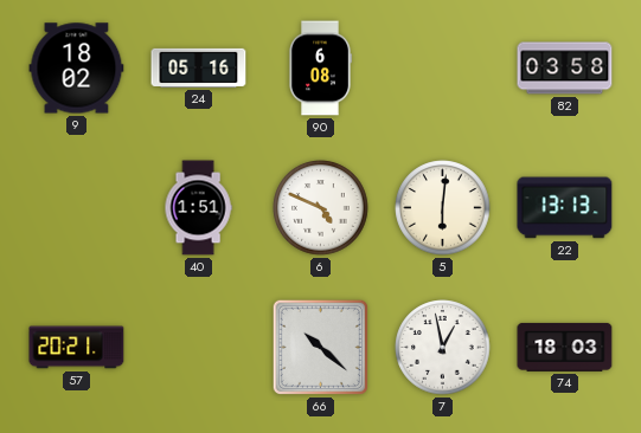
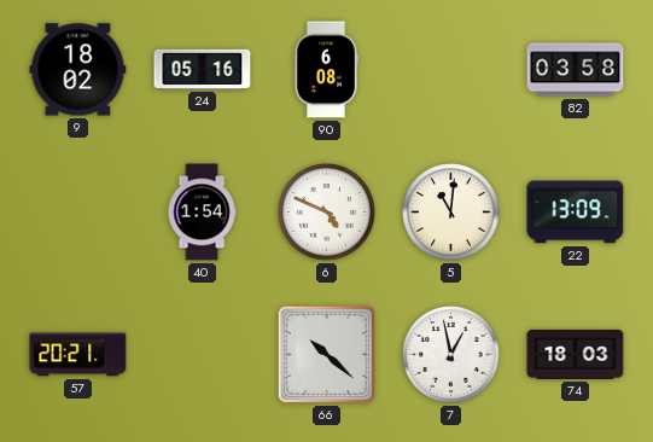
40: 1:51 -> 1:54
5: 6:01 -> 11:01
22: 13:13 -> 13:09
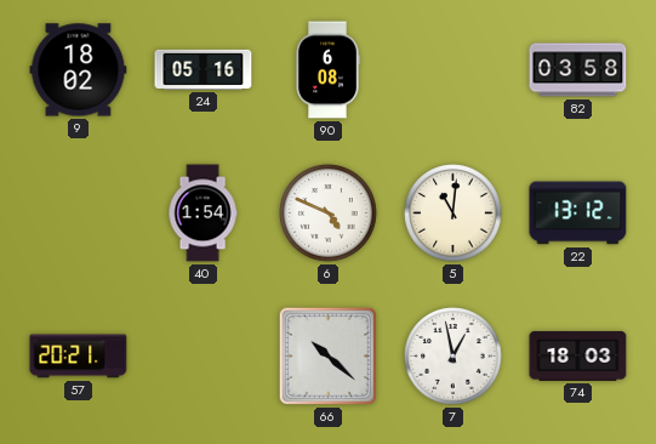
22: 13:09 -> 13:12
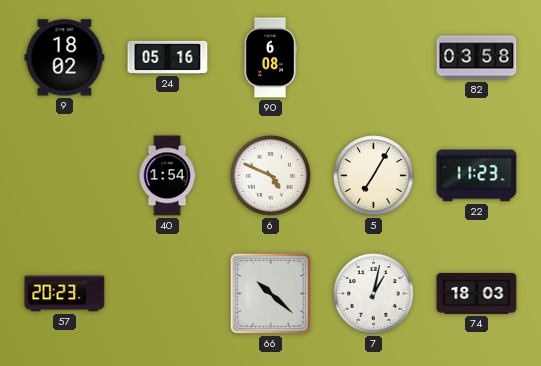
5: 11:01 -> 7:05
22: 13:12 -> 11:23
57: 20:21 -> 20:23
7: 12:58 -> 1:02
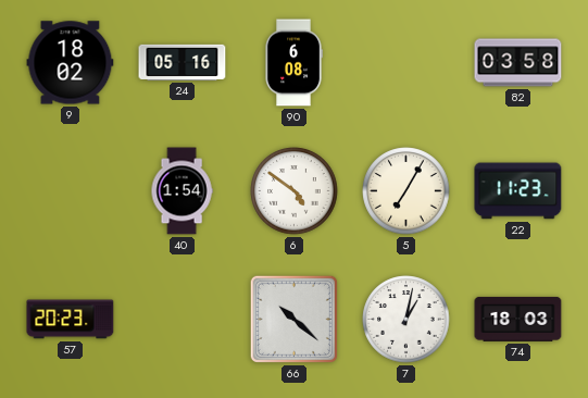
6: 4:49 -> 4:51
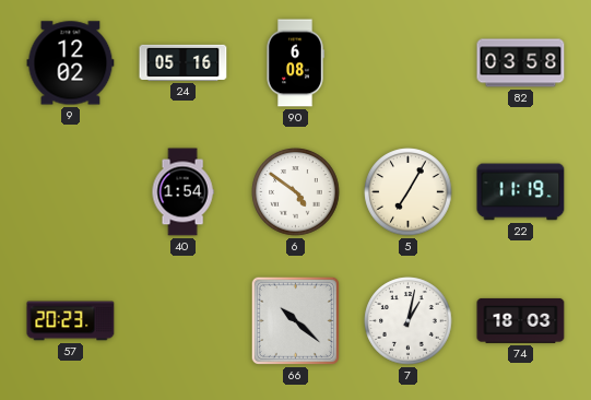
9: 18:02 -> 12:02
22: 11:23 -> 11:19
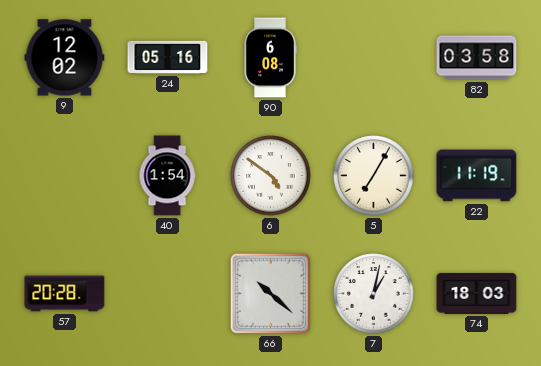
57: 20:23 -> 20:28
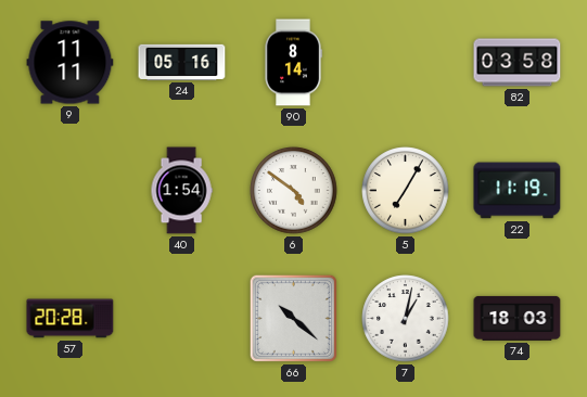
9: 12:02 -> 11:11
90: 6:08 -> 8:14
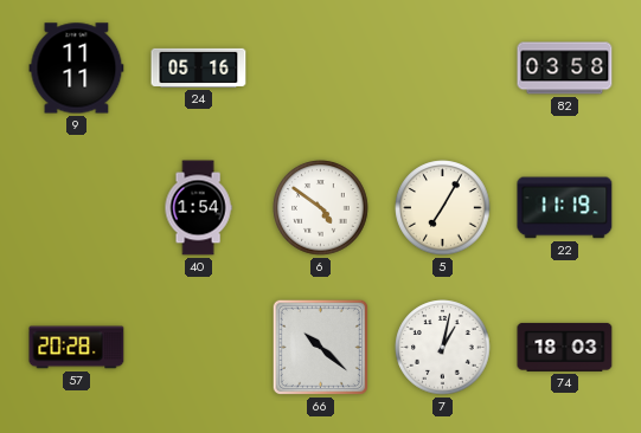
90: 8:14 -> none
